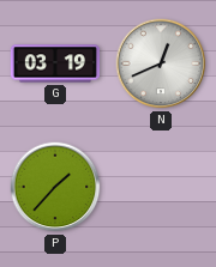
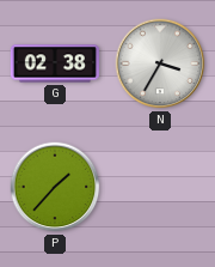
G: 03:19 -> 02:38
N: 12:41 -> 3:35
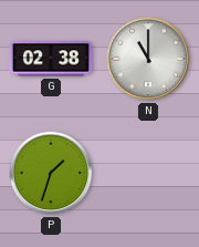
N: 3:35 -> 11:00
P: 1:37 -> 1:33
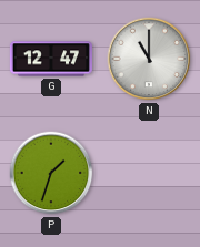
G: 02:38 -> 12:47
